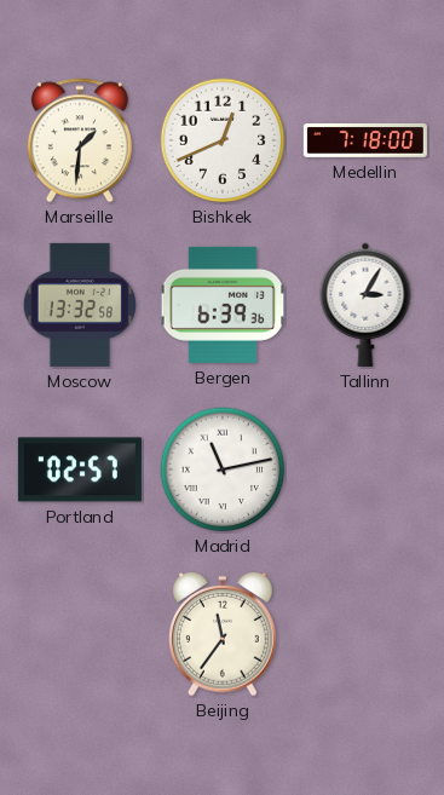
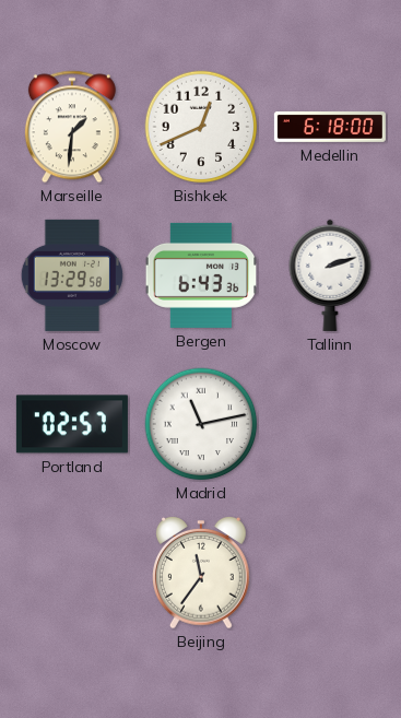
Medellin: 7:18 -> 6:18
Moscow: 13:32 -> 13:29
Bergen: 6:39 -> 6:43
Tallinn: 3:05 -> 2:12
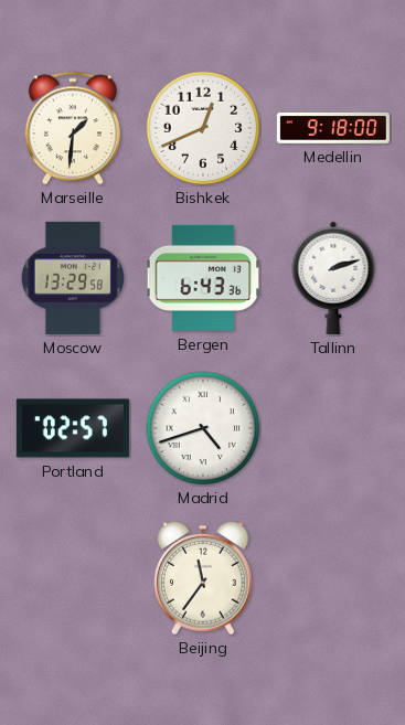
Medellin: 6:18 -> 9:18
Madrid: 11:13 -> 4:42
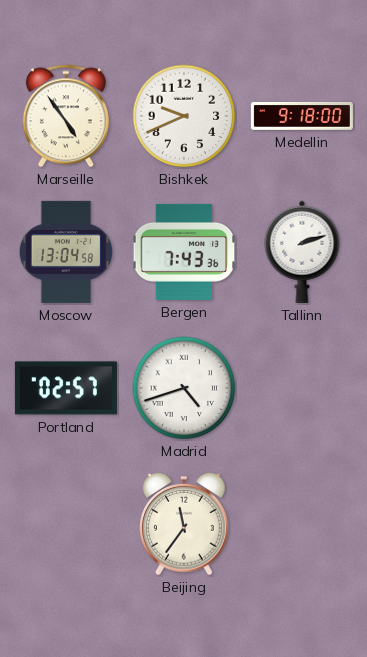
Marseille: 1:31 -> 4:54
Bishkek: 12:41 -> 9:41
Moscow: 13:29 -> 13:04
Bergen: 6:43 -> 7:43
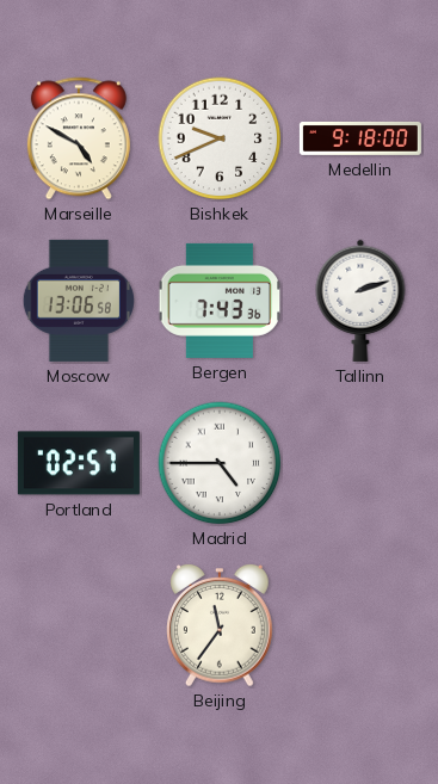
Marseille: 4:54 -> 4:50
Moscow: 13:04 -> 13:06
Madrid: 4:42 -> 4:45
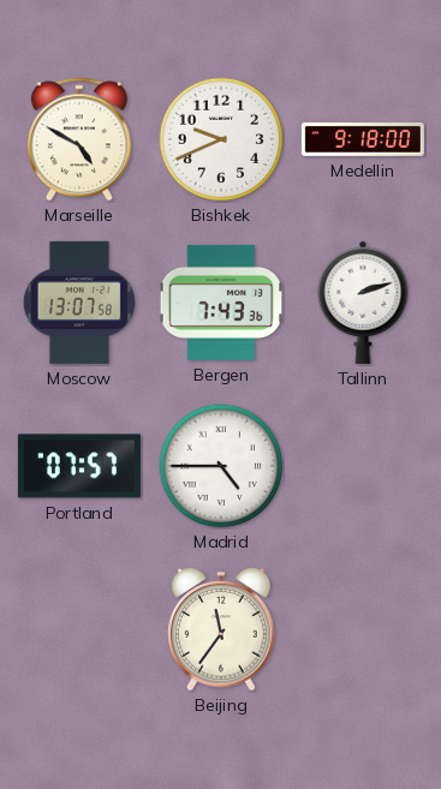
Moscow: 13:06 -> 13:07
Portland: 02:57 -> 07:57
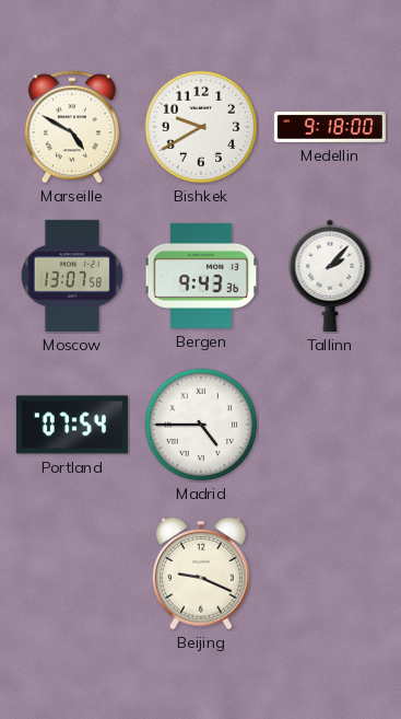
Bishkek: 9:41 -> 9:40
Bergen: 7:43 -> 9:43
Tallinn: 2:12 -> 2:07
Portland: 07:57 -> 07:54
Beijing: 11:36 -> 9:19
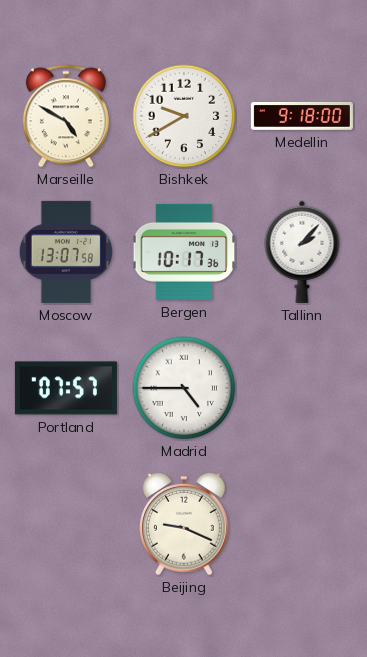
Bergen: 9:43 -> 10:17
Portland: 07:54 -> 07:57
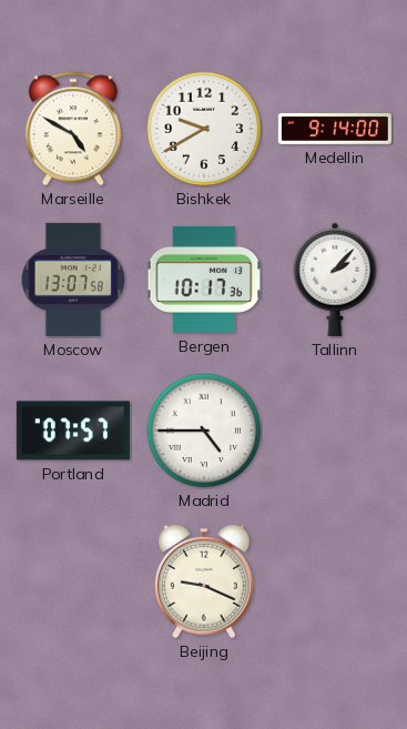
Medellin: 9:18 -> 9:14
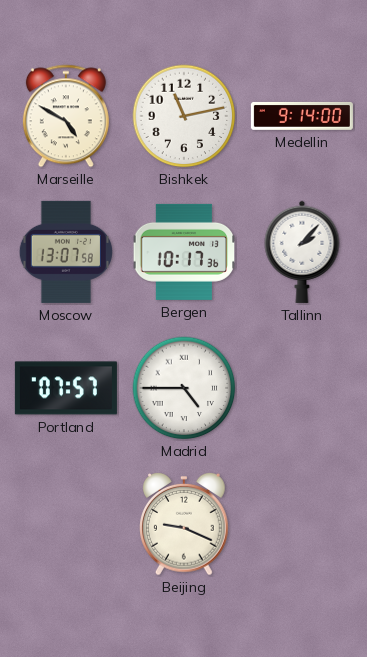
Bishkek: 9:40 -> 11:13
